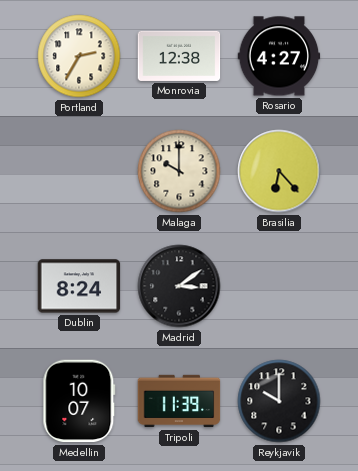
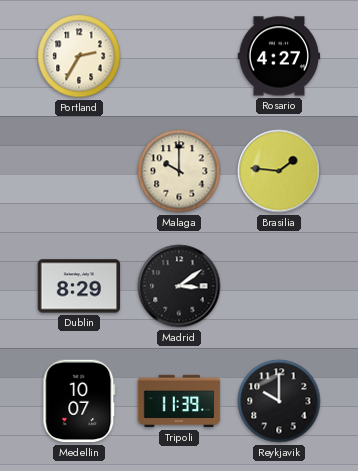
Monrovia: 12:38 -> none
Brasilia: 6:23 -> 1:46
Dublin: 8:24 -> 8:29
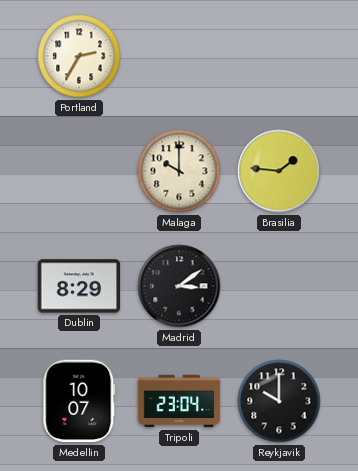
Rosario: 4:27 -> none
Tripoli: 11:39 -> 23:04
